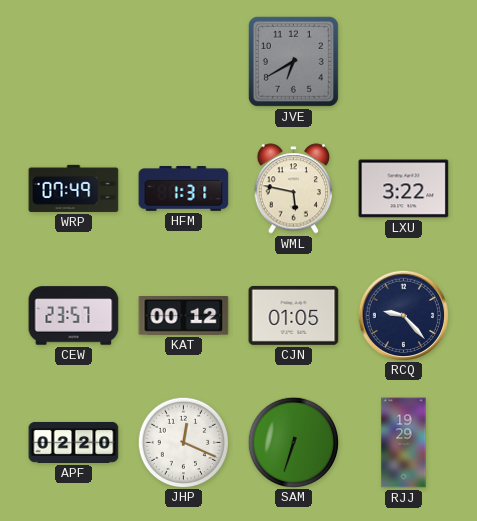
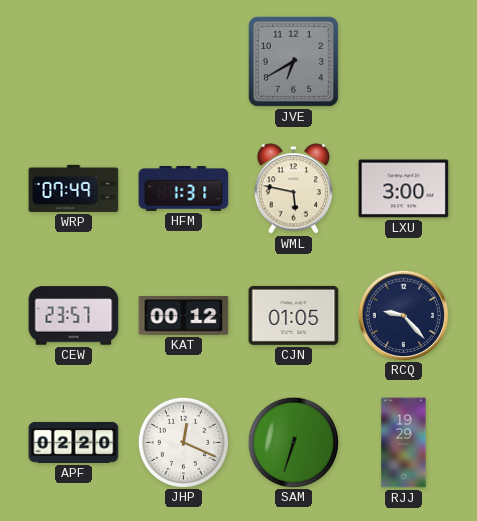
LXU: 3:22 -> 3:00
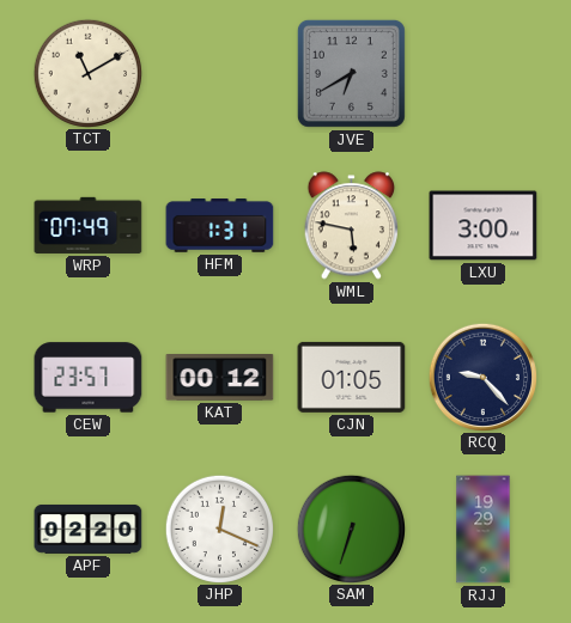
TCT: none -> 11:10
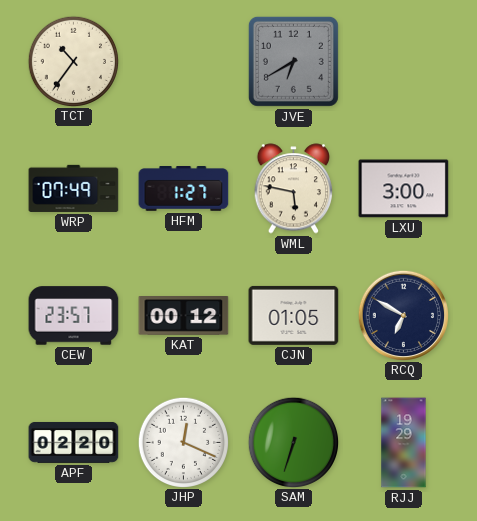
TCT: 11:10 -> 10:36
HFM: 1:31 -> 1:27
RCQ: 9:23 -> 6:50
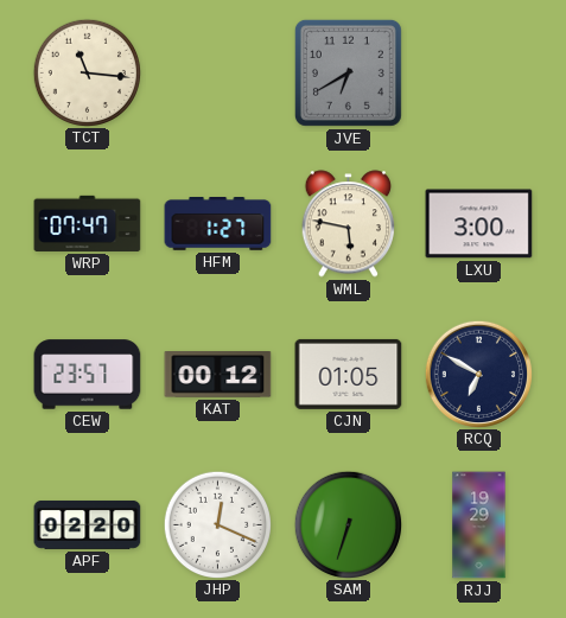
TCT: 10:36 -> 11:16
WRP: 07:49 -> 07:47
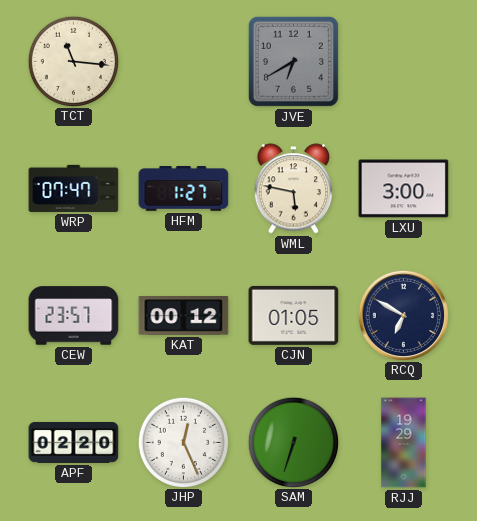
JHP: 12:19 -> 12:26
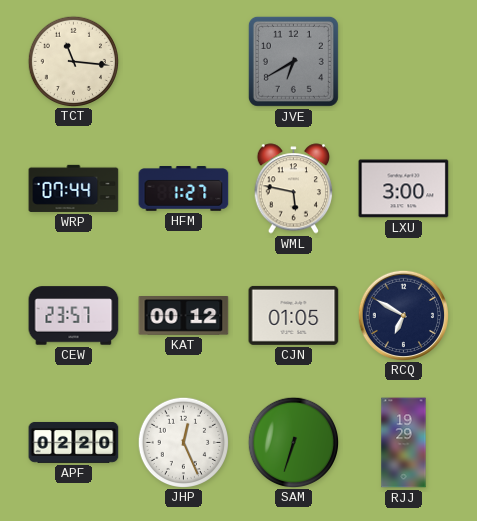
WRP: 07:47 -> 07:44
